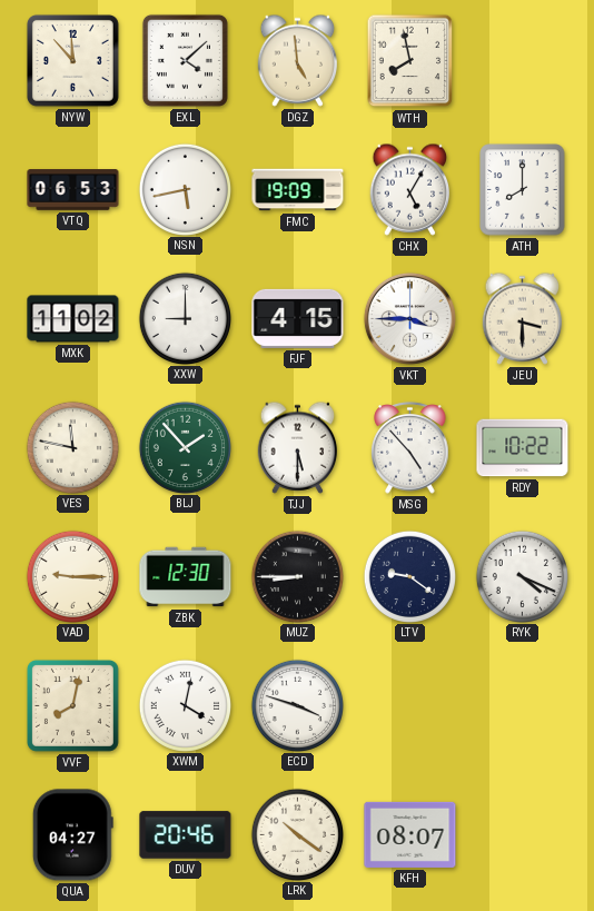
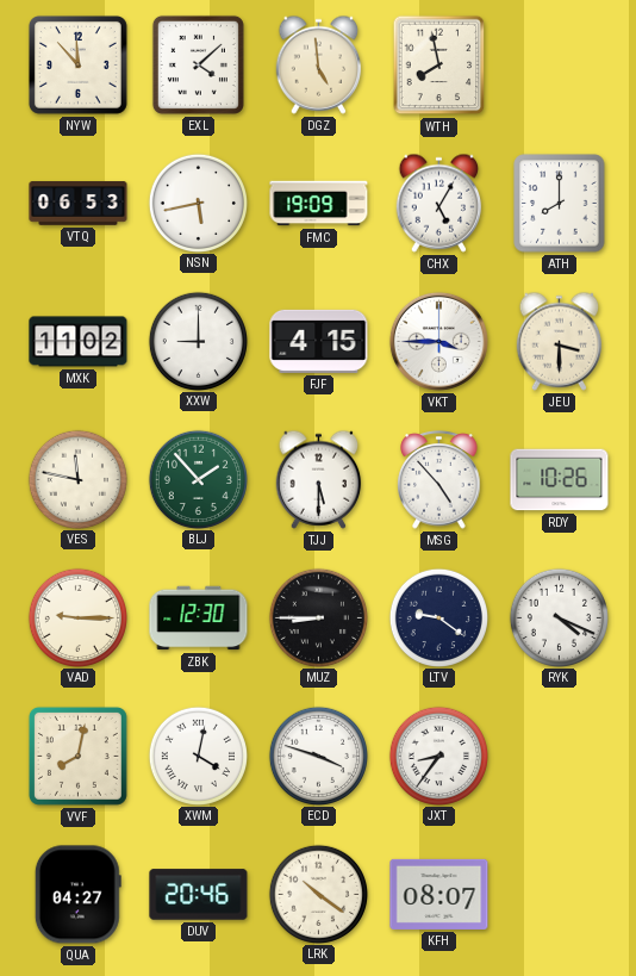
RDY: 10:22 -> 10:26
JXT: none -> 8:36
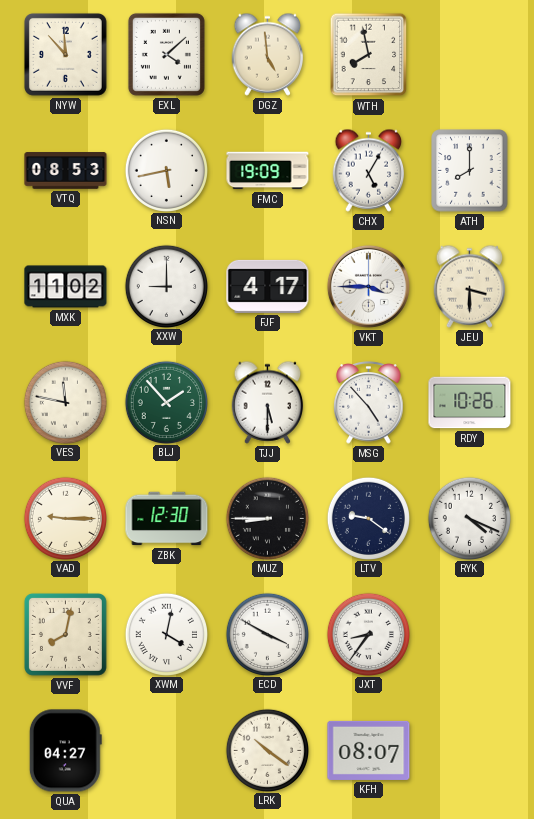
VTQ: 06:53 -> 08:53
FJF: 4:15 -> 4:17
ECD: 3:48 -> 3:50
DUV: 20:46 -> none
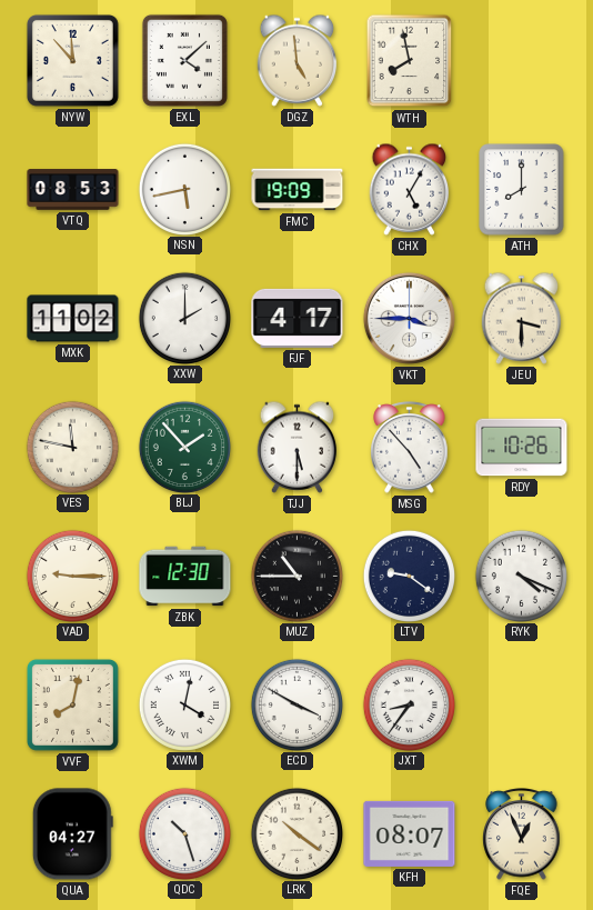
XXW: 9:00 -> 2:00
MUZ: 8:45 -> 10:45
QDC: none -> 10:27
FQE: none -> 12:56
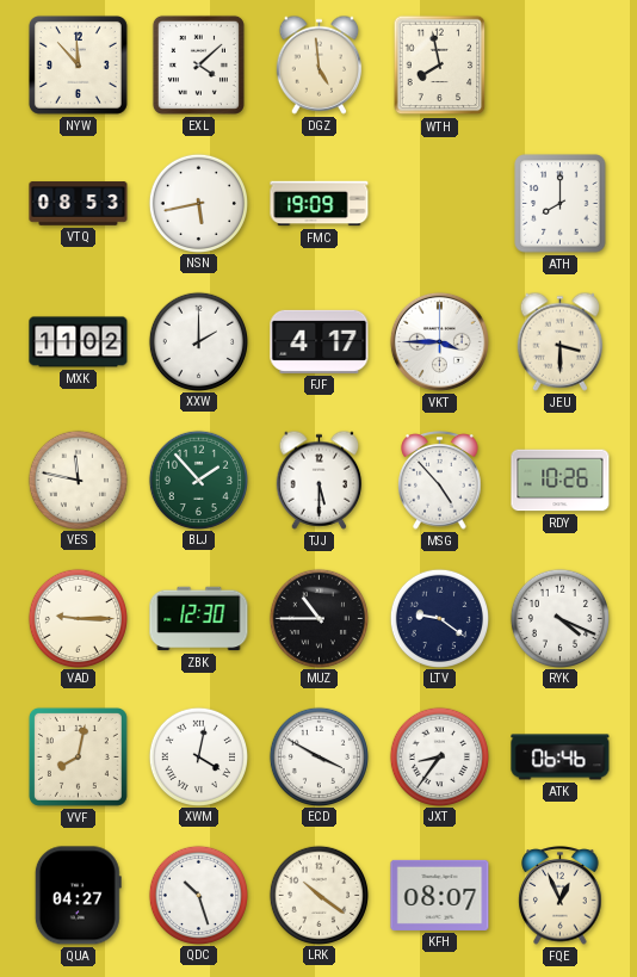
CHX: 5:05 -> none
ATK: none -> 06:46
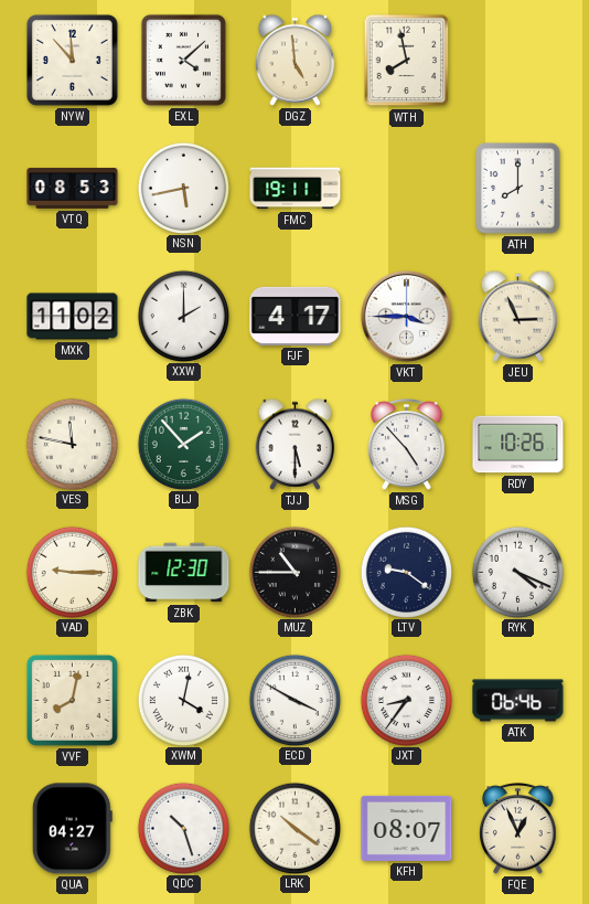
FMC: 19:09 -> 19:11
JEU: 3:30 -> 2:56
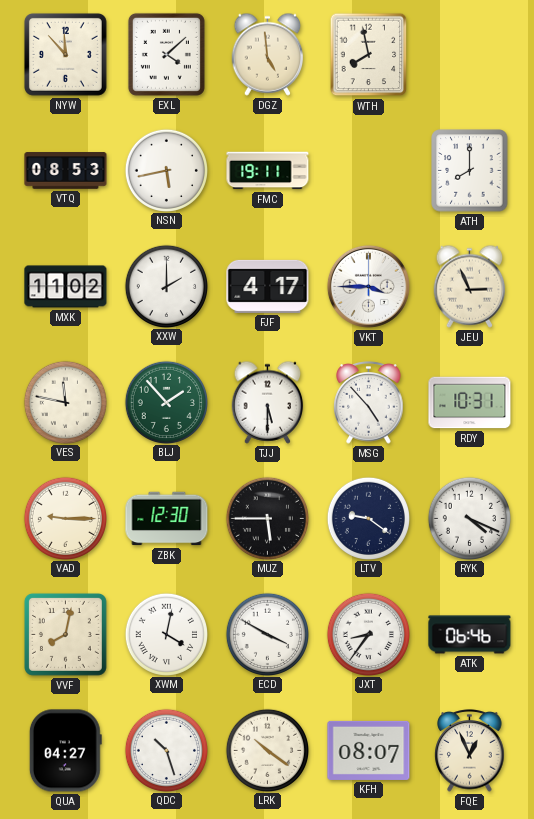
RDY: 10:26 -> 10:31
MUZ: 10:45 -> 5:45
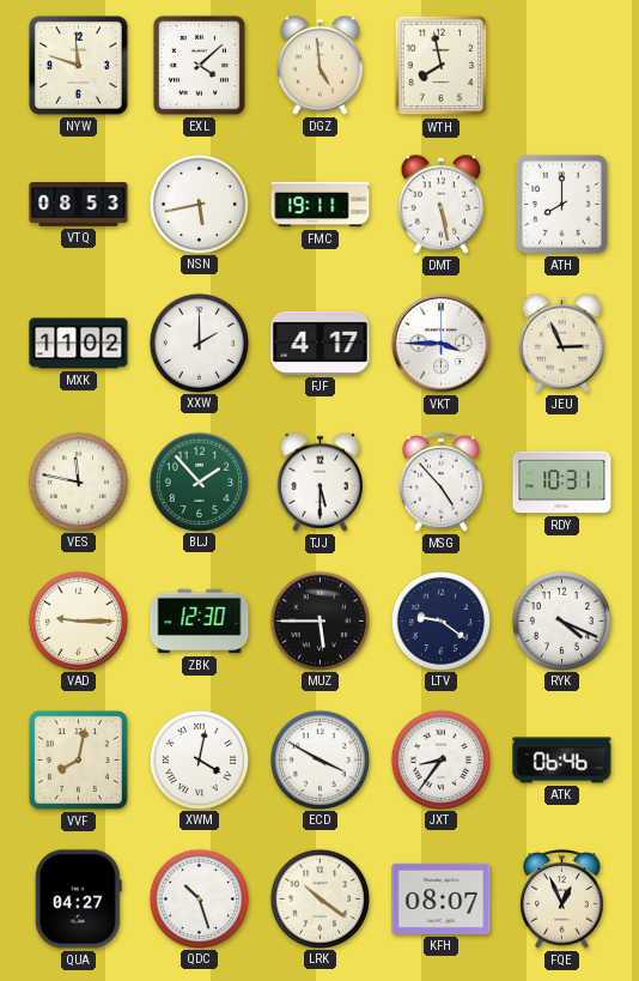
NYW: 11:53 -> 11:48
DMT: none -> 5:28
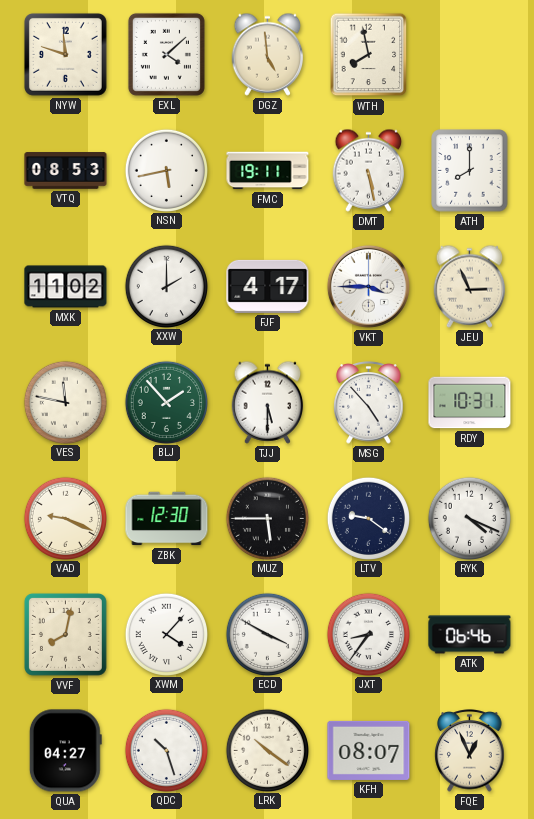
VAD: 9:15 -> 9:19
XWM: 4:02 -> 4:07
